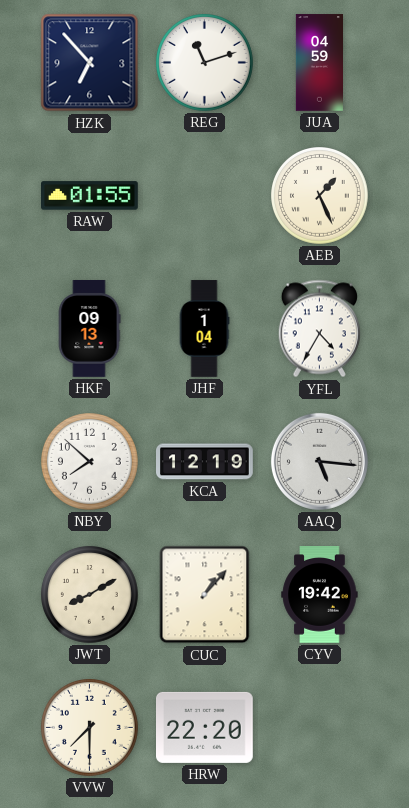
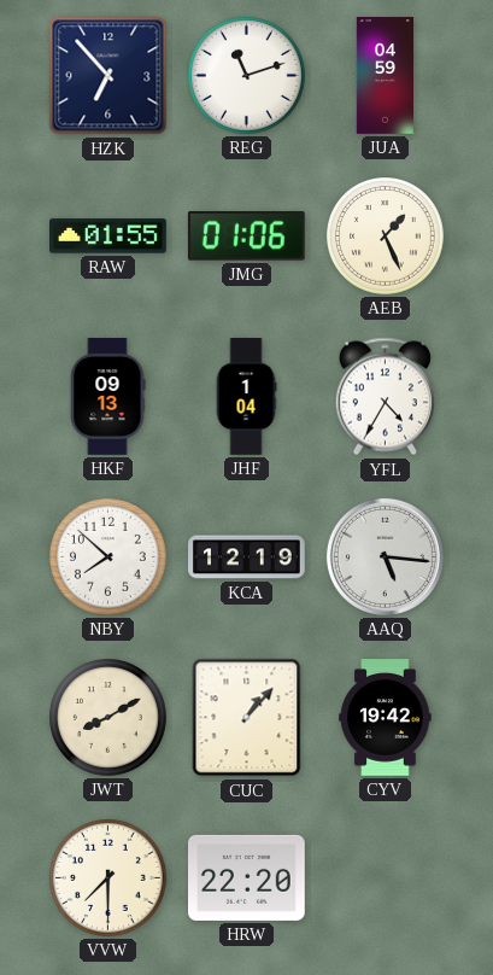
JMG: none -> 01:06
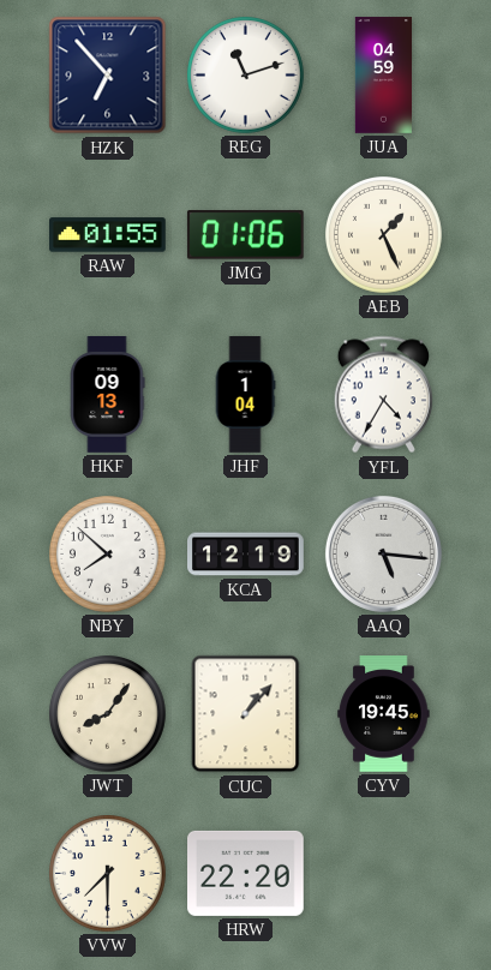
JWT: 8:10 -> 8:06
CYV: 19:42 -> 19:45
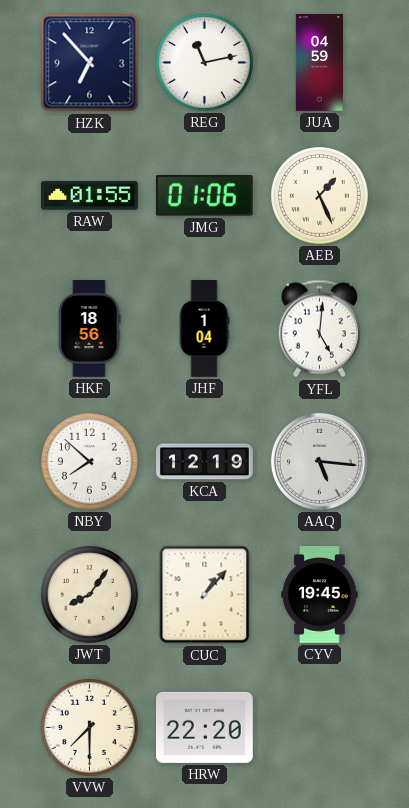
REG: 11:12 -> 11:13
HKF: 09:13 -> 18:56
YFL: 4:35 -> 5:01
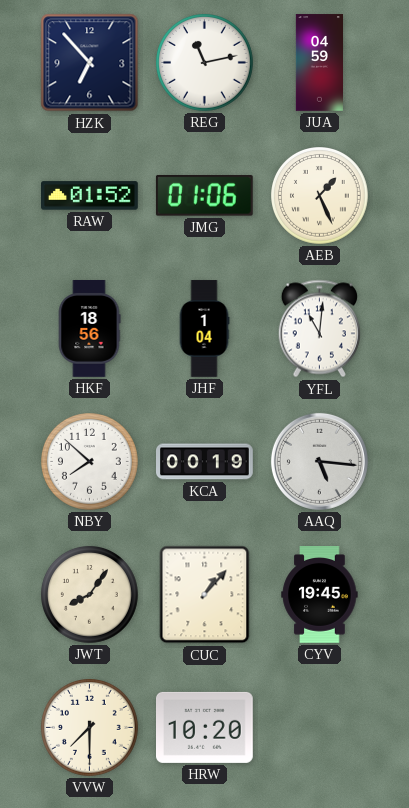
RAW: 01:55 -> 01:52
YFL: 5:01 -> 11:01
KCA: 12:19 -> 00:19
HRW: 22:20 -> 10:20
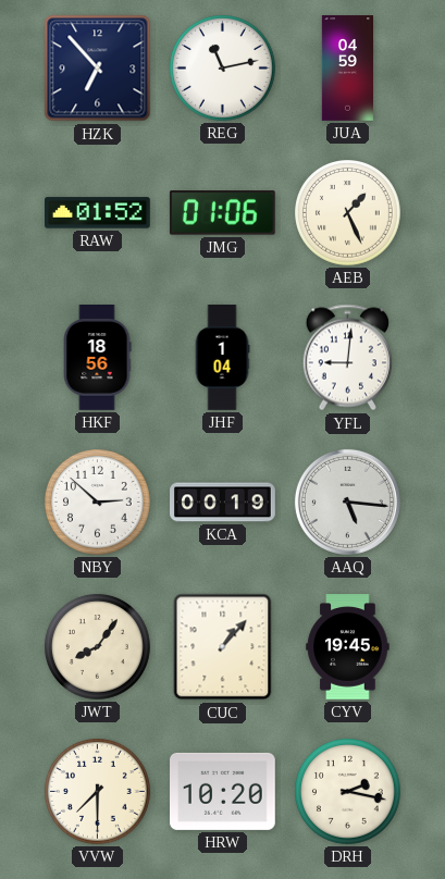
YFL: 11:01 -> 9:01
NBY: 7:52 -> 2:52
DRH: none -> 2:17
